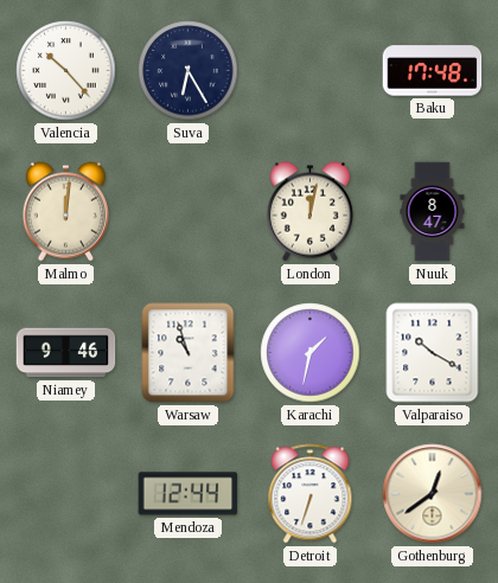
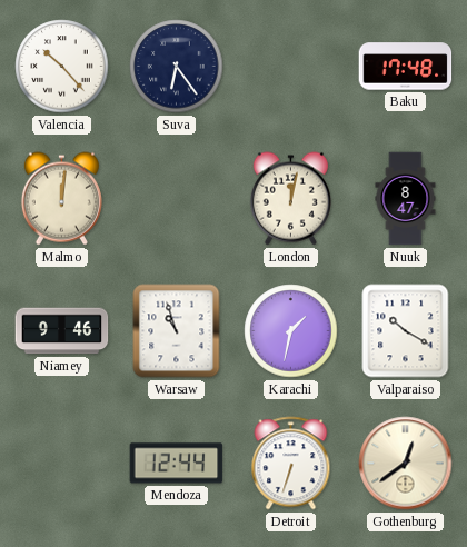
Suva: 6:25 -> 6:24
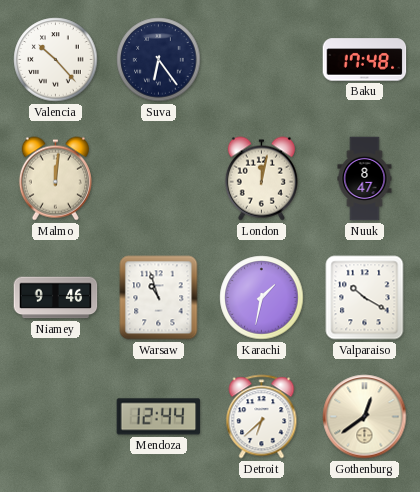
Detroit: 6:33 -> 6:38
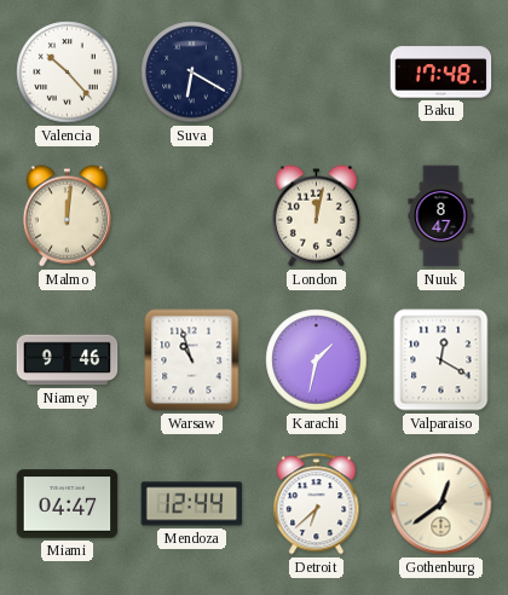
Suva: 6:24 -> 6:20
Valparaiso: 10:20 -> 12:20
Miami: none -> 04:47
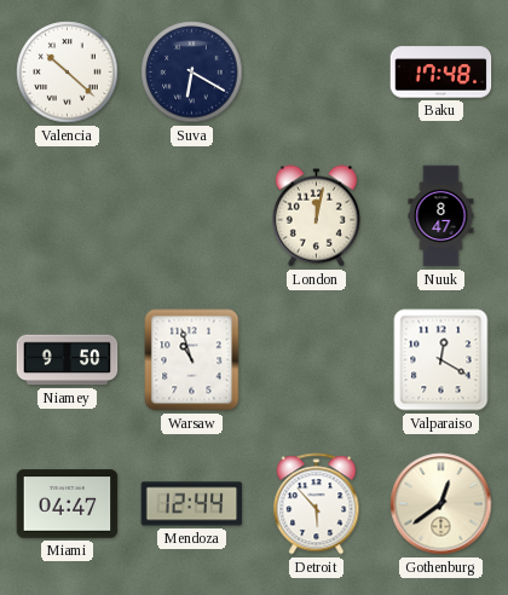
Valencia: 10:23 -> 10:22
Malmo: 12:01 -> none
Niamey: 9:46 -> 9:50
Karachi: 1:32 -> none
Detroit: 6:38 -> 5:53
